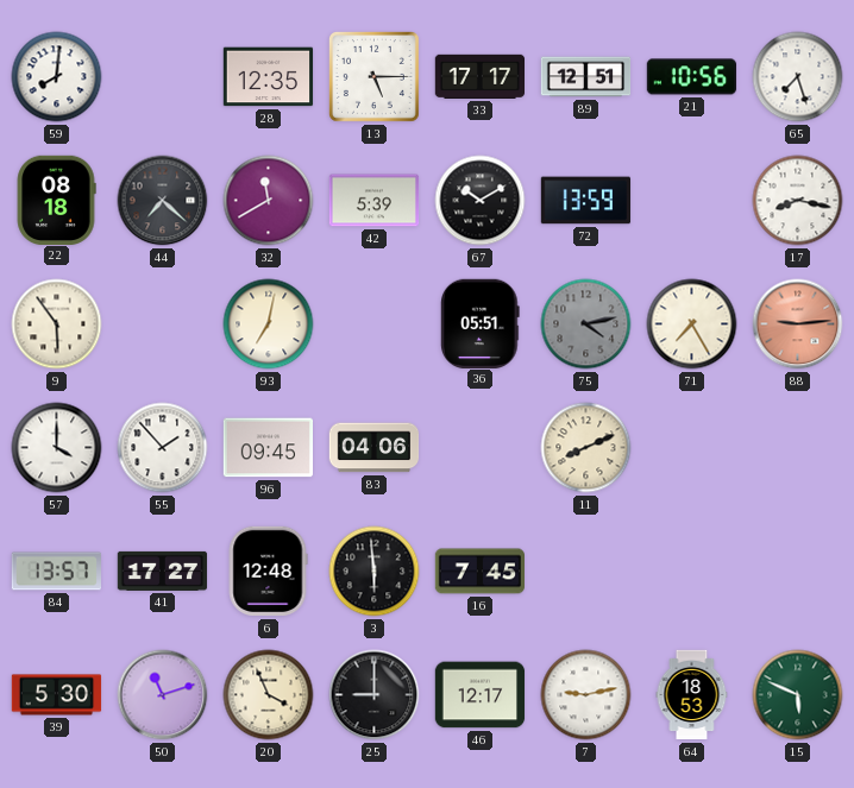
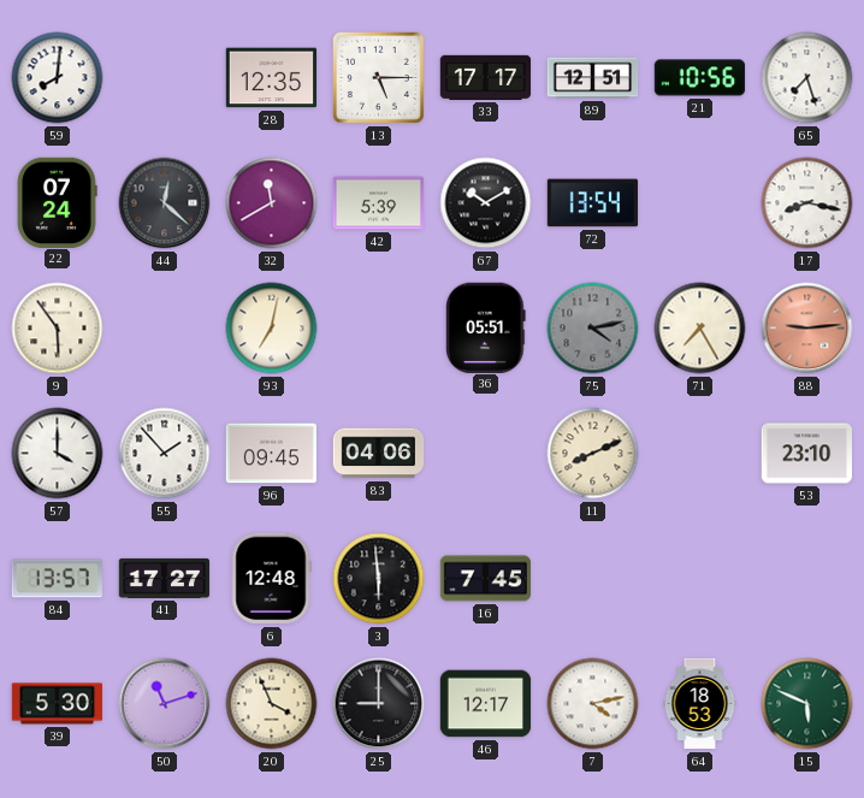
22: 08:18 -> 07:24
44: 7:22 -> 12:22
72: 13:59 -> 13:54
53: none -> 23:10
7: 9:13 -> 4:13
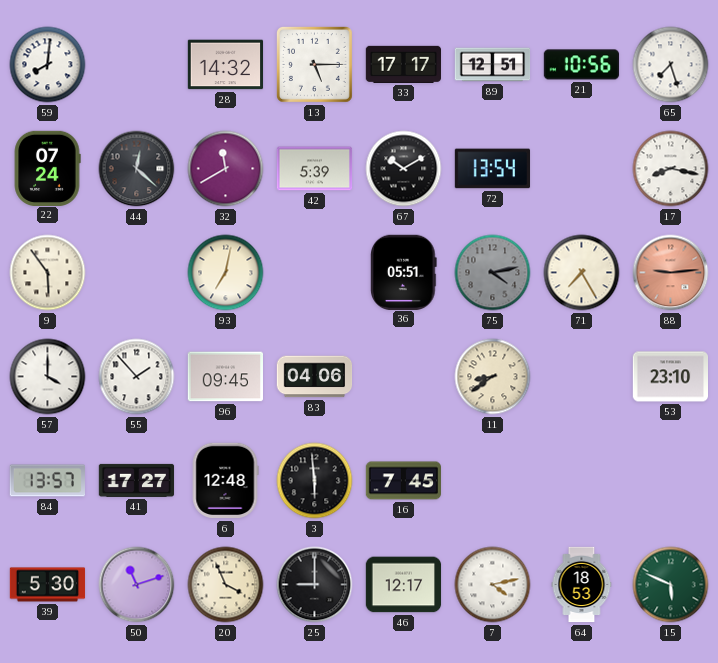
28: 12:35 -> 14:32
11: 8:11 -> 8:39
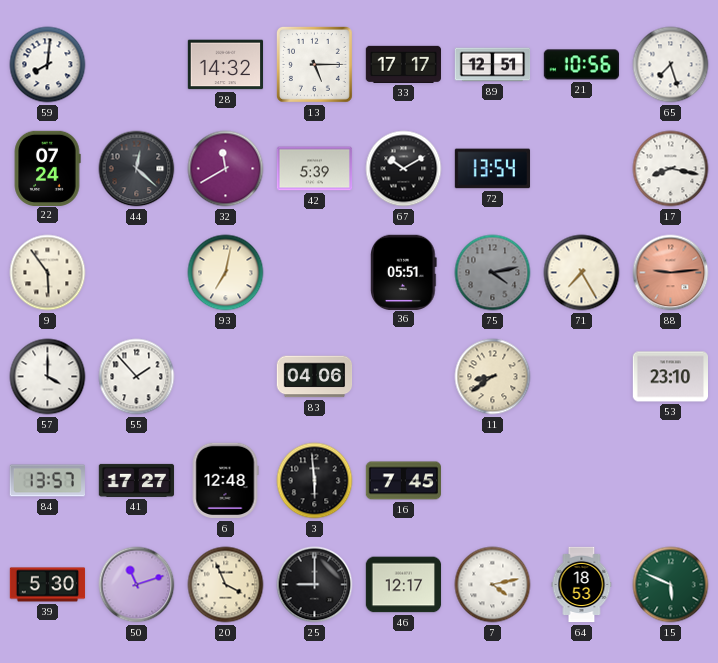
96: 09:45 -> none
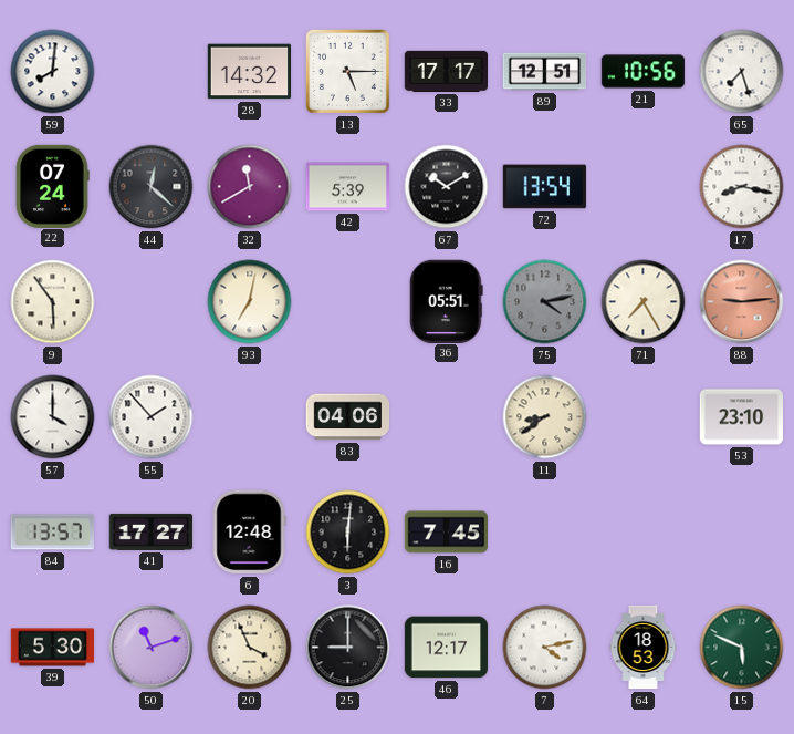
3: 5:59 -> 6:01
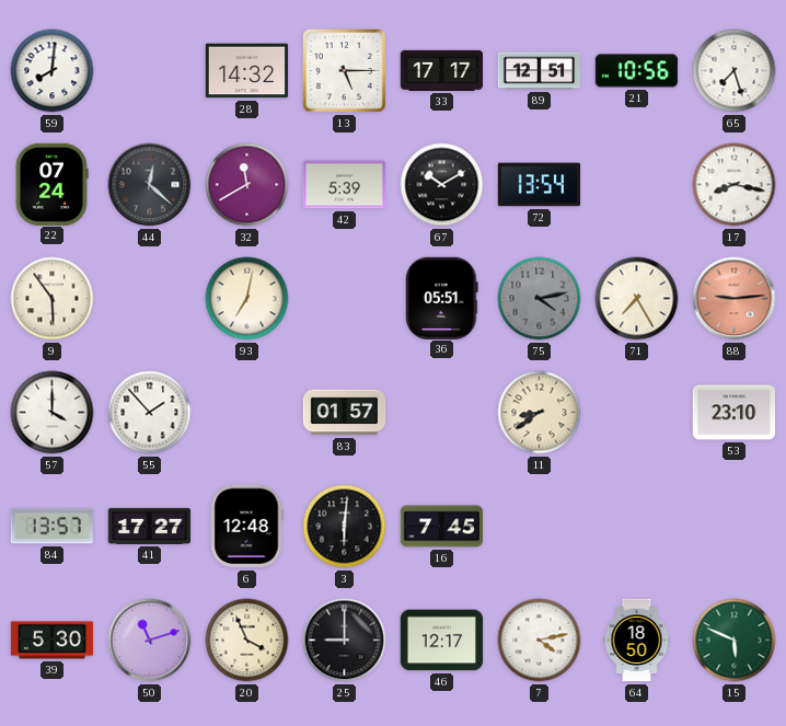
83: 04:06 -> 01:57
64: 18:53 -> 18:50
